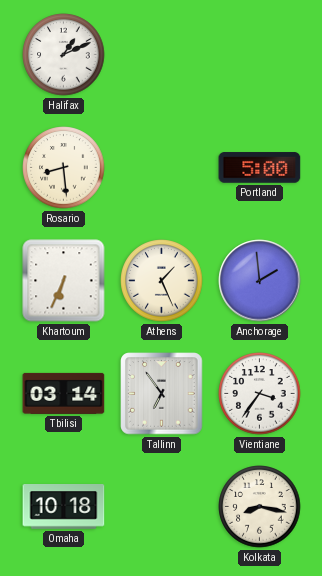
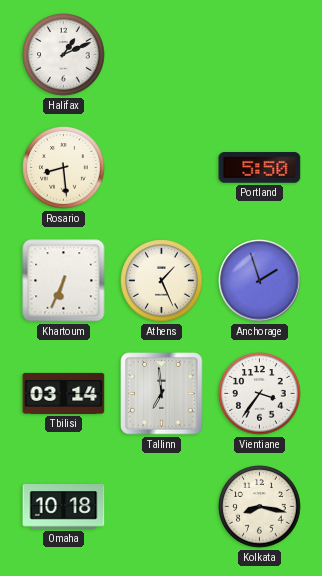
Portland: 5:00 -> 5:50
Anchorage: 1:59 -> 1:57
Tallinn: 6:54 -> 6:59
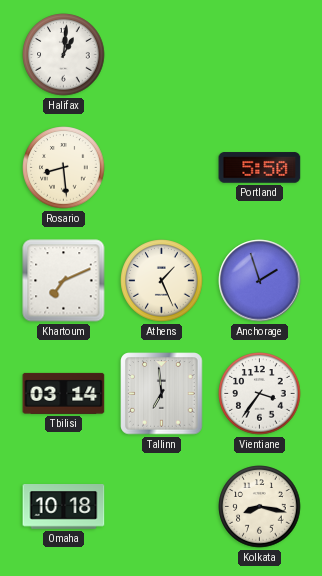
Halifax: 1:11 -> 1:01
Khartoum: 6:34 -> 7:11
